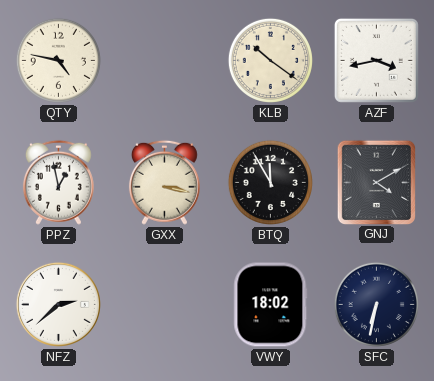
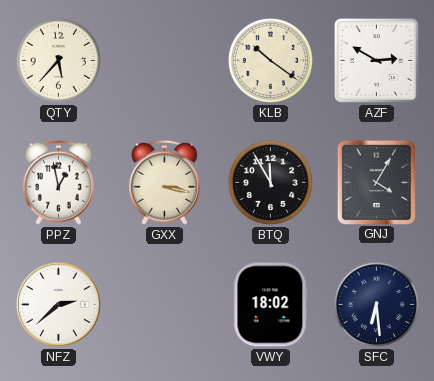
QTY: 4:47 -> 5:37
AZF: 3:43 -> 2:50
GNJ: 4:10 -> 4:05
SFC: 6:32 -> 6:29
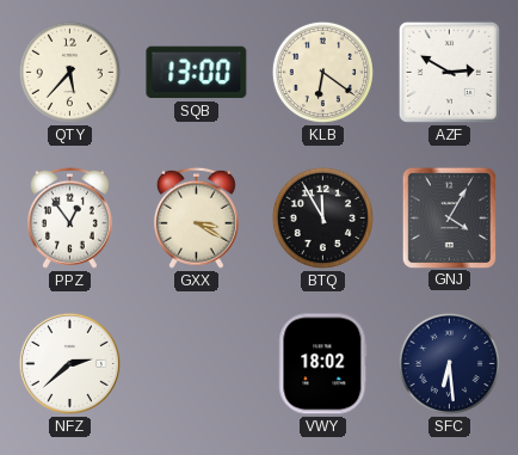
SQB: none -> 13:00
KLB: 10:21 -> 6:21
PPZ: 12:58 -> 12:54
GXX: 3:17 -> 3:20
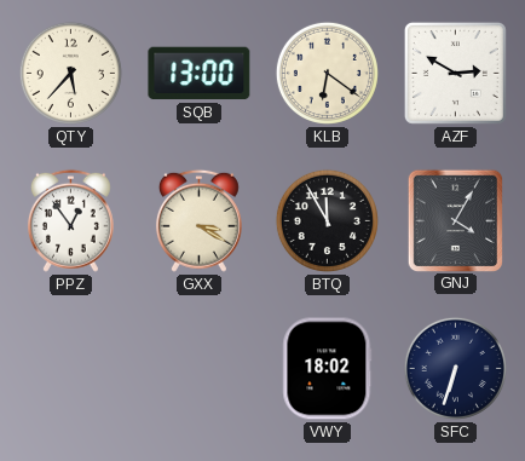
NFZ: 2:38 -> none
SFC: 6:29 -> 6:33
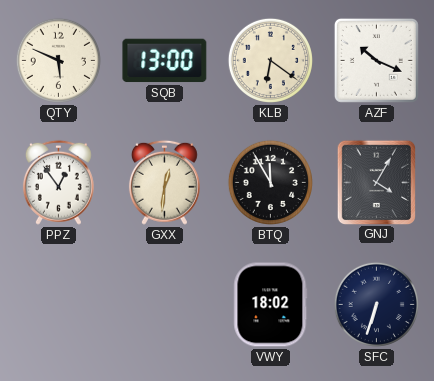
QTY: 5:37 -> 5:49
AZF: 2:50 -> 10:19
GXX: 3:20 -> 12:31
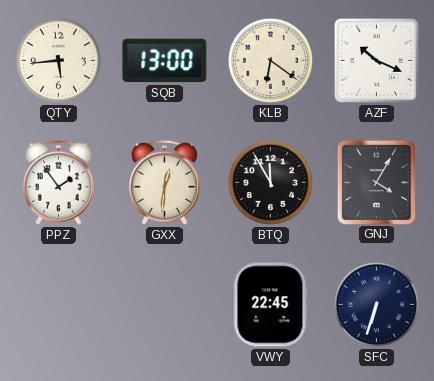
QTY: 5:49 -> 5:44
PPZ: 12:54 -> 1:54
VWY: 18:02 -> 22:45
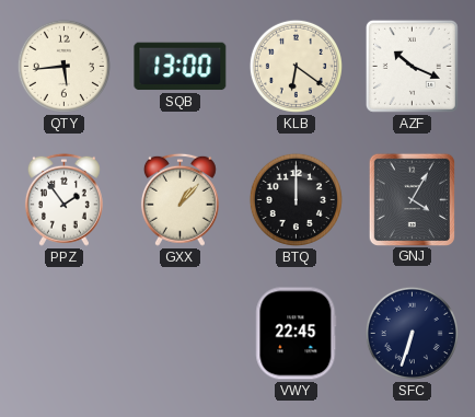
GXX: 12:31 -> 1:07
BTQ: 11:55 -> 12:00
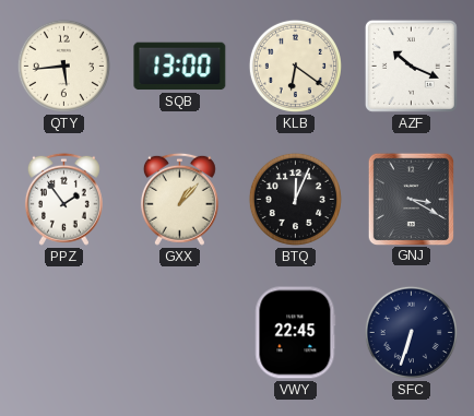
BTQ: 12:00 -> 12:04
GNJ: 4:05 -> 3:20
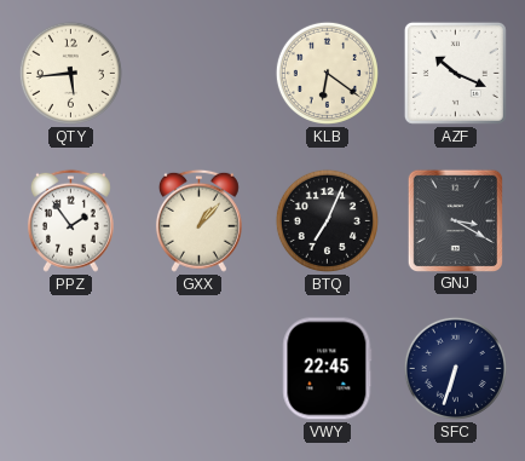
SQB: 13:00 -> none
BTQ: 12:04 -> 7:04
